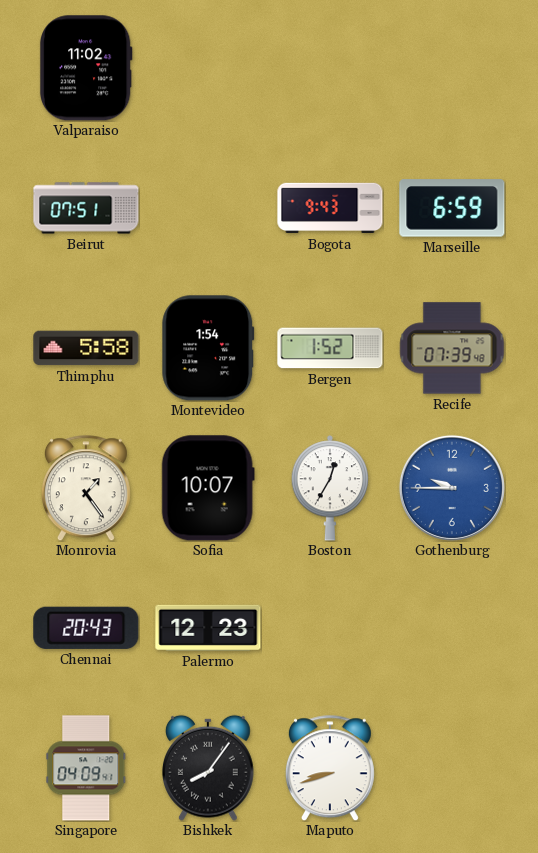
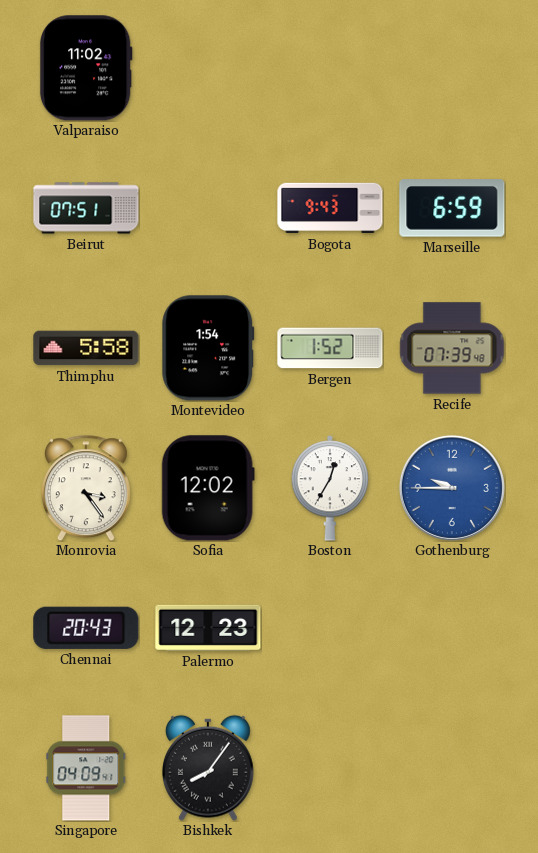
Monrovia: 1:24 -> 3:24
Sofia: 10:07 -> 12:02
Maputo: 8:42 -> none
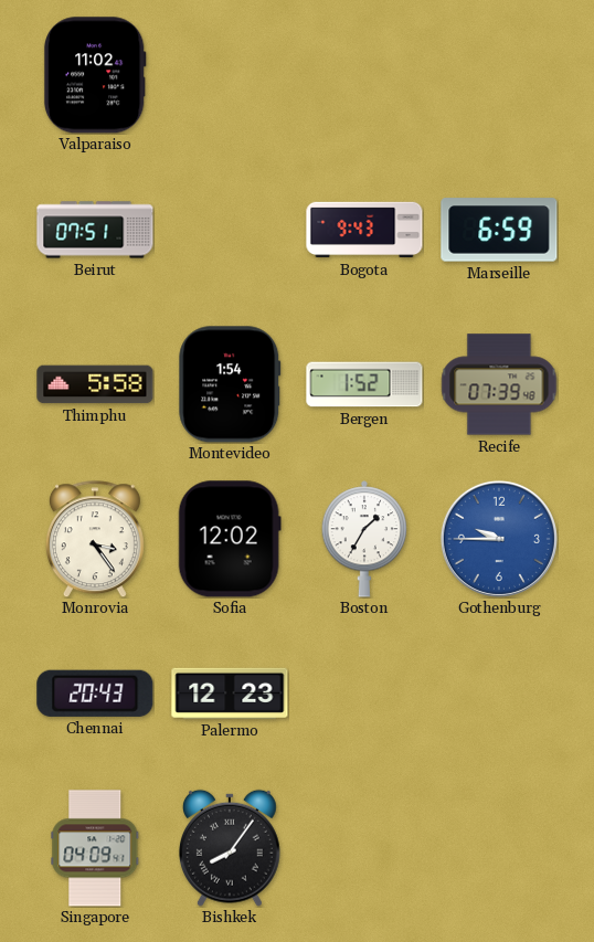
Boston: 12:35 -> 1:35
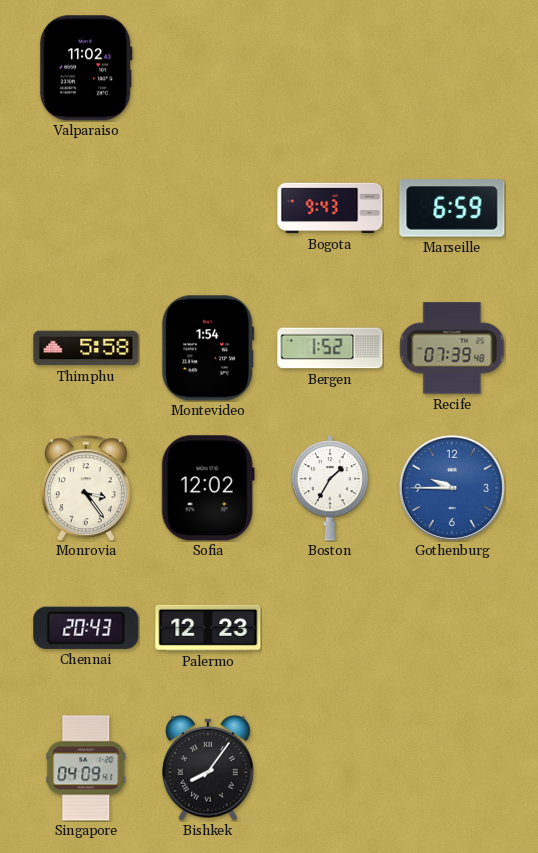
Beirut: 07:51 -> none
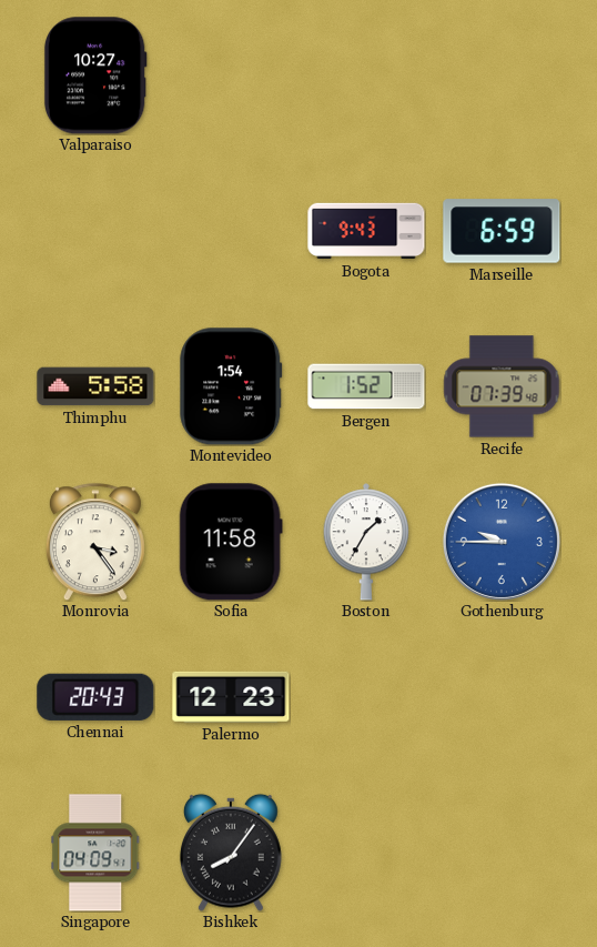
Valparaiso: 11:02 -> 10:27
Sofia: 12:02 -> 11:58
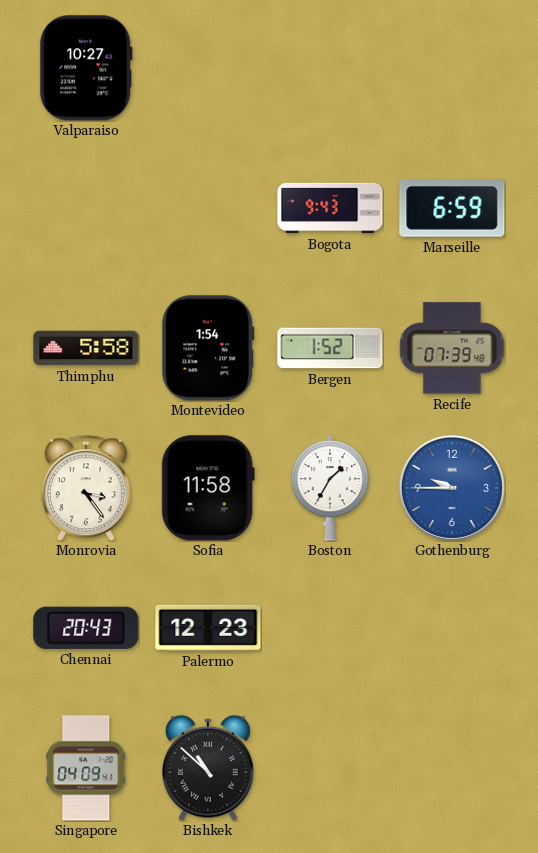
Bishkek: 8:06 -> 10:52
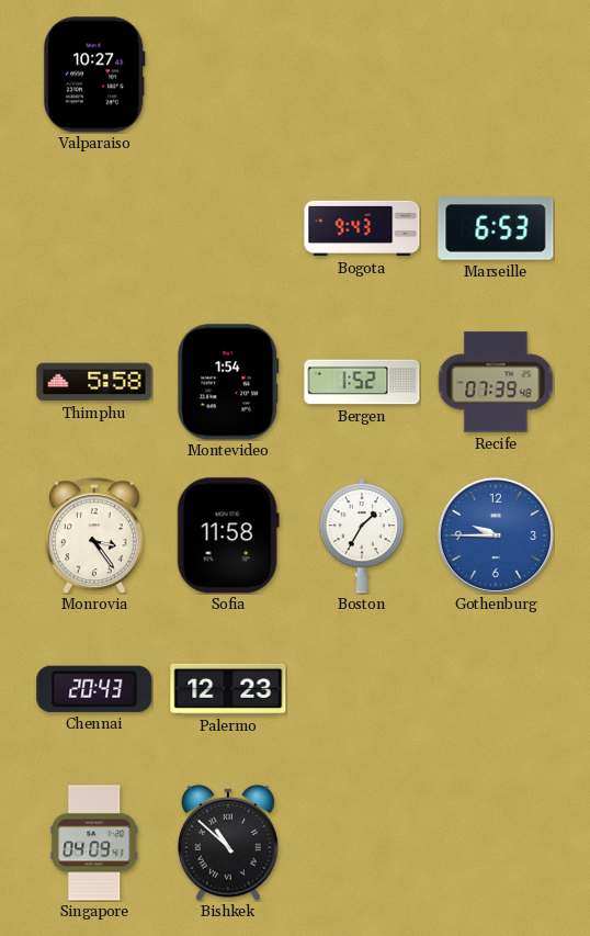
Marseille: 6:59 -> 6:53
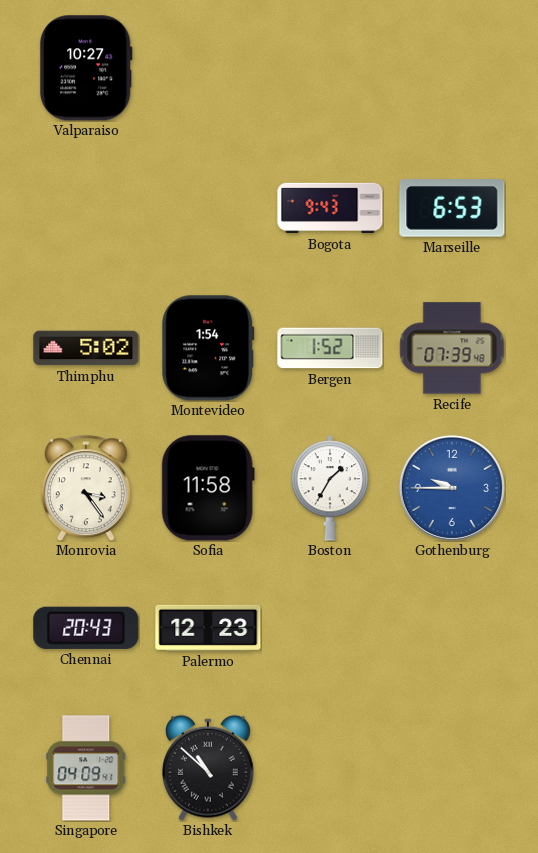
Thimphu: 5:58 -> 5:02
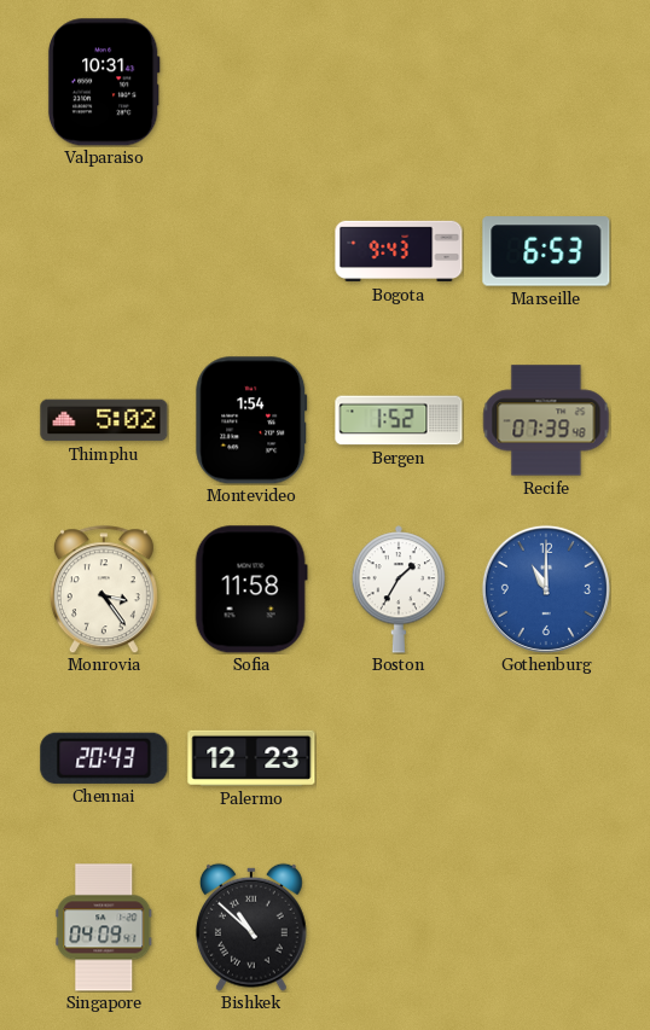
Valparaiso: 10:27 -> 10:31
Gothenburg: 9:45 -> 11:00
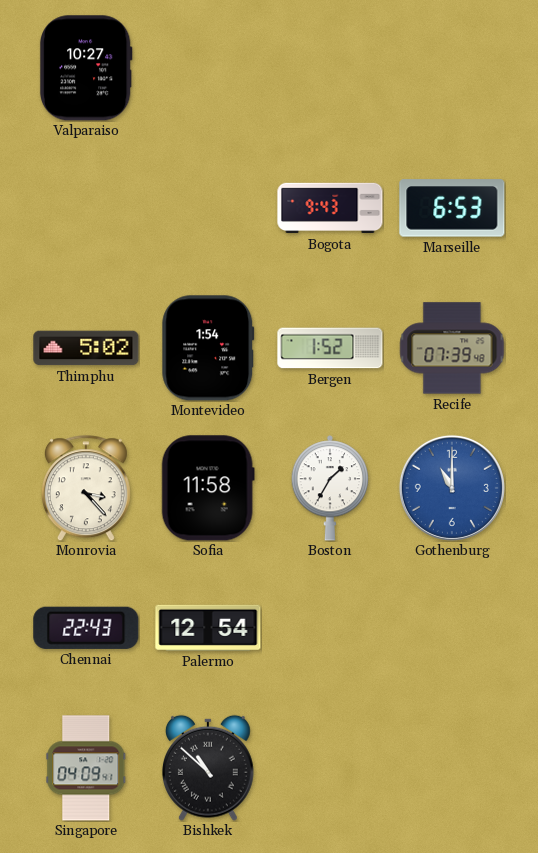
Valparaiso: 10:31 -> 10:27
Monrovia: 3:24 -> 3:23
Chennai: 20:43 -> 22:43
Palermo: 12:23 -> 12:54
